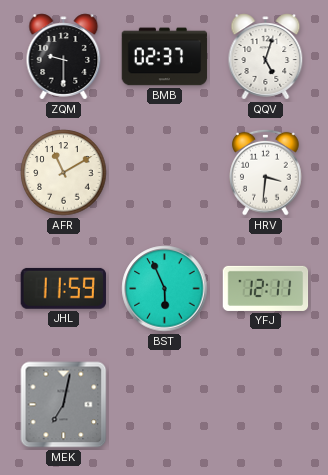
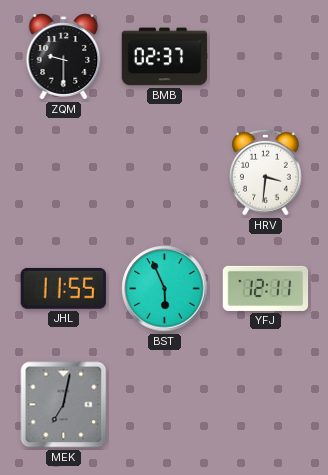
QQV: 5:03 -> none
AFR: 11:10 -> none
JHL: 11:59 -> 11:55
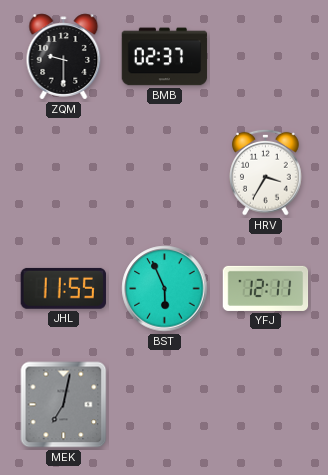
HRV: 3:31 -> 3:35
